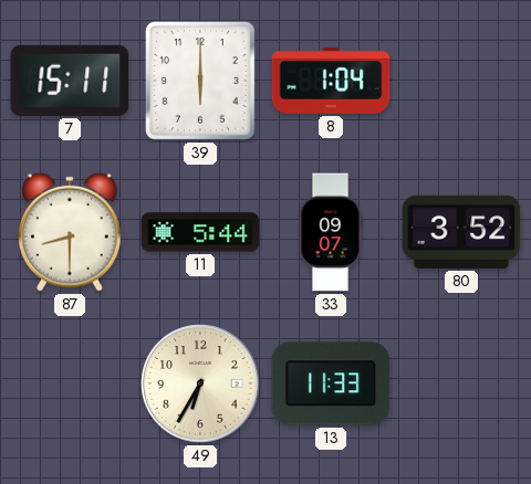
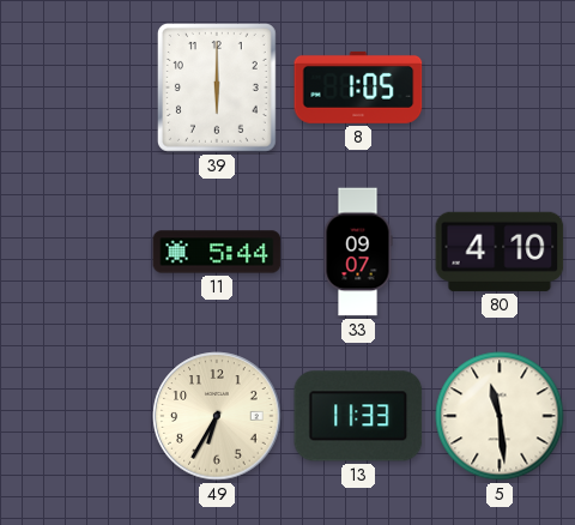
7: 15:11 -> none
8: 1:04 -> 1:05
87: 8:30 -> none
80: 3:52 -> 4:10
5: none -> 11:29
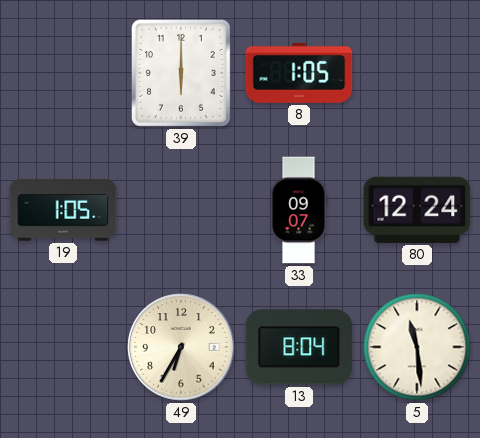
19: none -> 1:05
11: 5:44 -> none
80: 4:10 -> 12:24
13: 11:33 -> 8:04
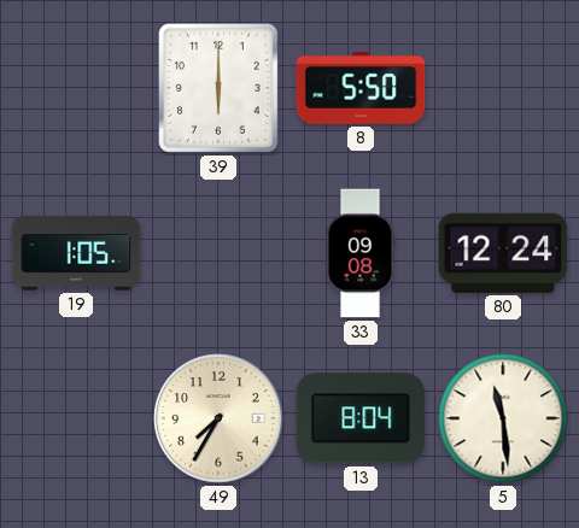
8: 1:05 -> 5:50
33: 09:07 -> 09:08
49: 6:35 -> 7:35
